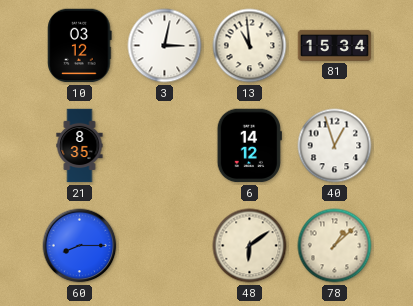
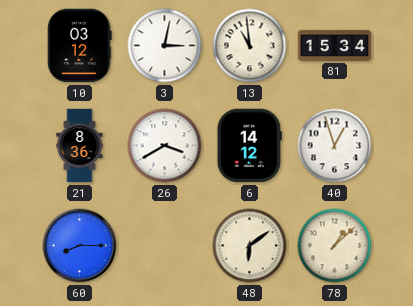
21: 8:35 -> 8:36
26: none -> 3:40
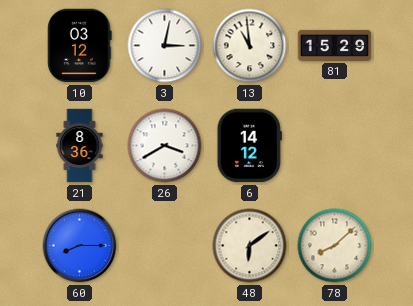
81: 15:34 -> 15:29
40: 12:57 -> none
78: 1:08 -> 8:08
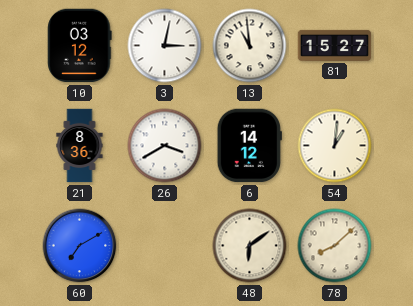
81: 15:29 -> 15:27
54: none -> 1:01
60: 8:15 -> 7:10
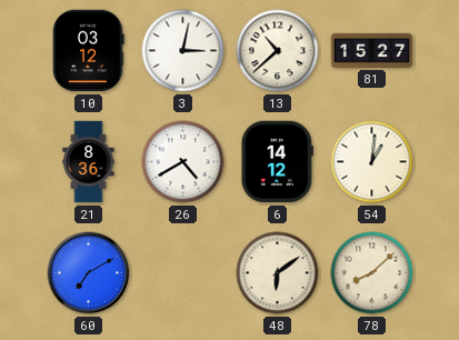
13: 10:59 -> 10:38
26: 3:40 -> 4:40
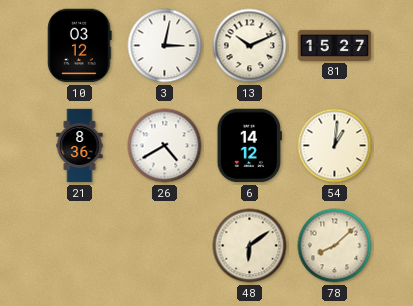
13: 10:38 -> 10:11
60: 7:10 -> none
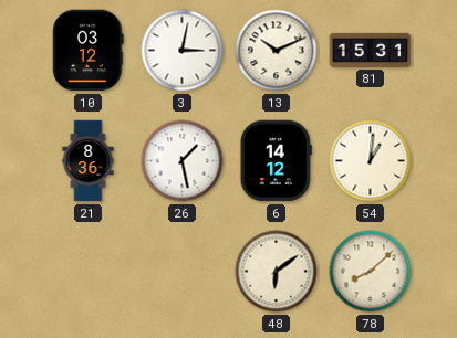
81: 15:27 -> 15:31
26: 4:40 -> 1:28
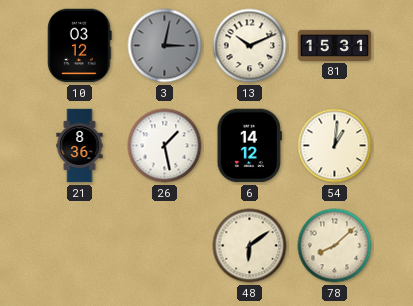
3 dial: white -> grey
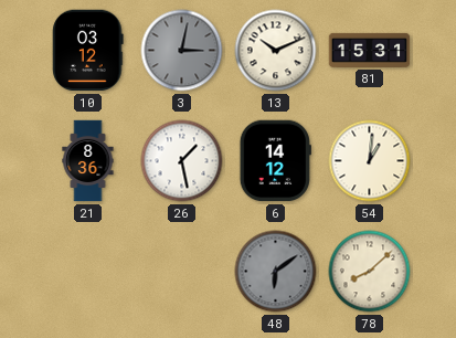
48 dial: cream -> grey
